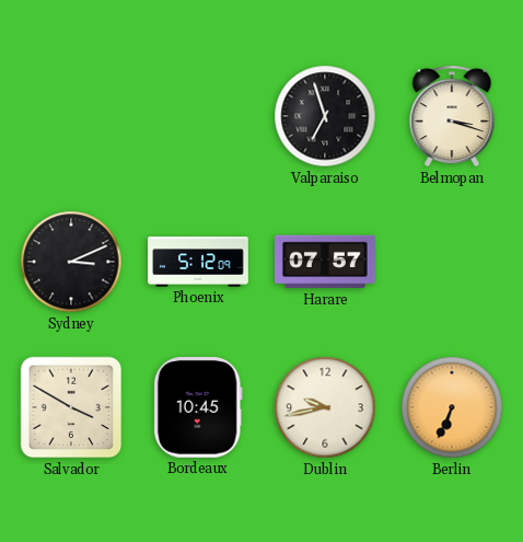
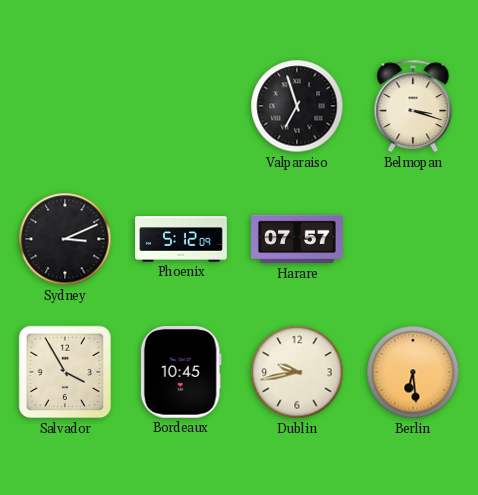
Salvador: 3:50 -> 3:55
Berlin: 6:34 -> 6:29
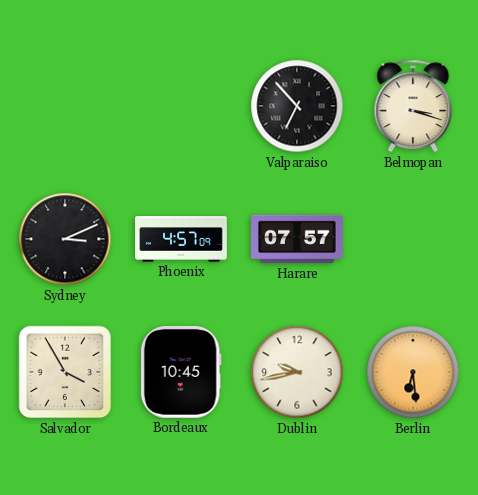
Valparaiso: 6:57 -> 6:53
Phoenix: 5:12 -> 4:57
